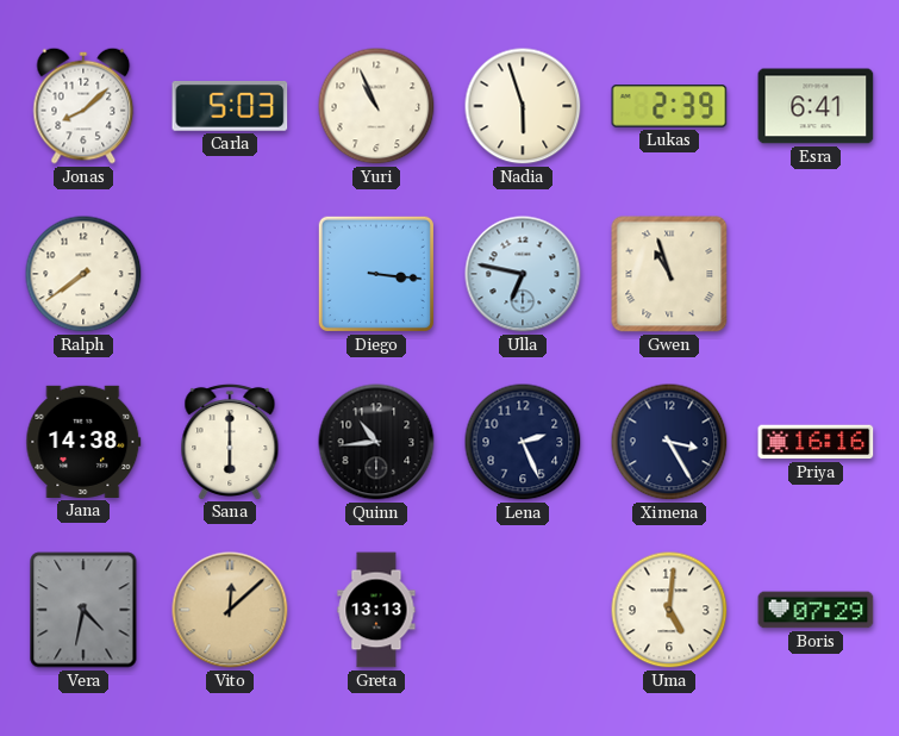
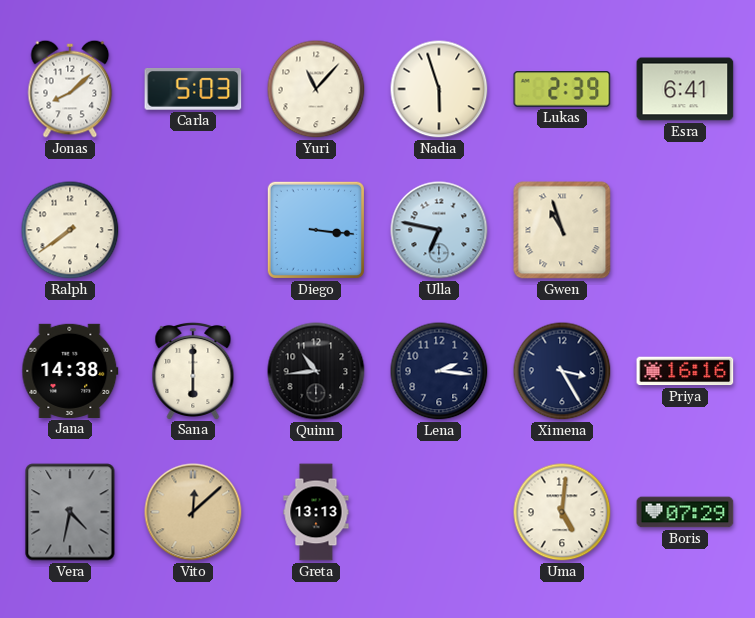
Yuri: 10:56 -> 11:07
Lena: 2:26 -> 2:16
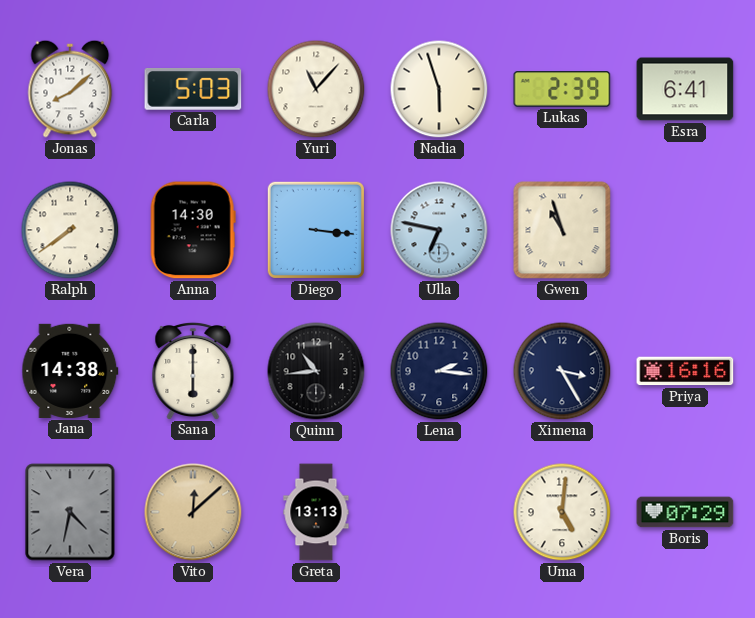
Anna: none -> 14:30
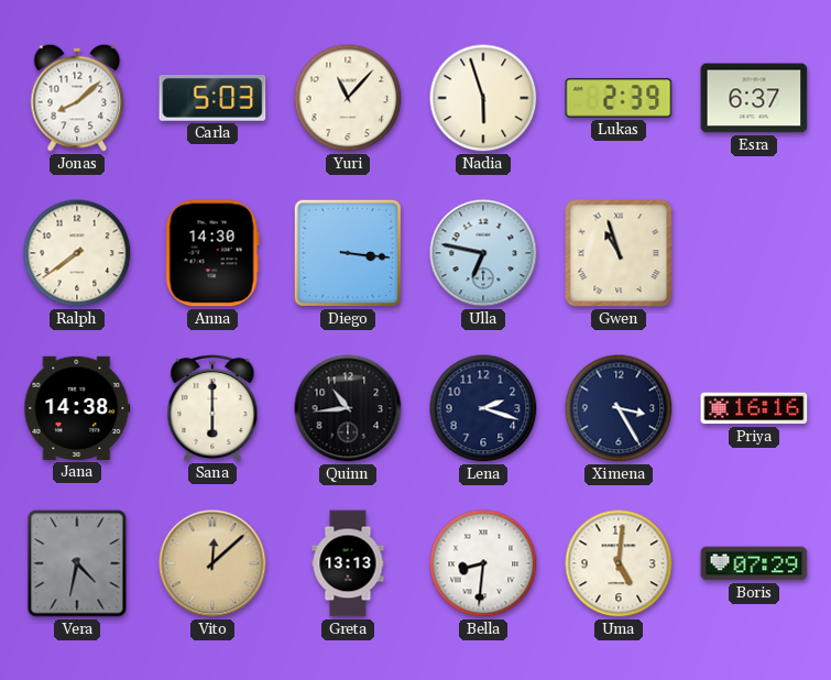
Esra: 6:41 -> 6:37
Lena: 2:16 -> 2:18
Bella: none -> 8:31
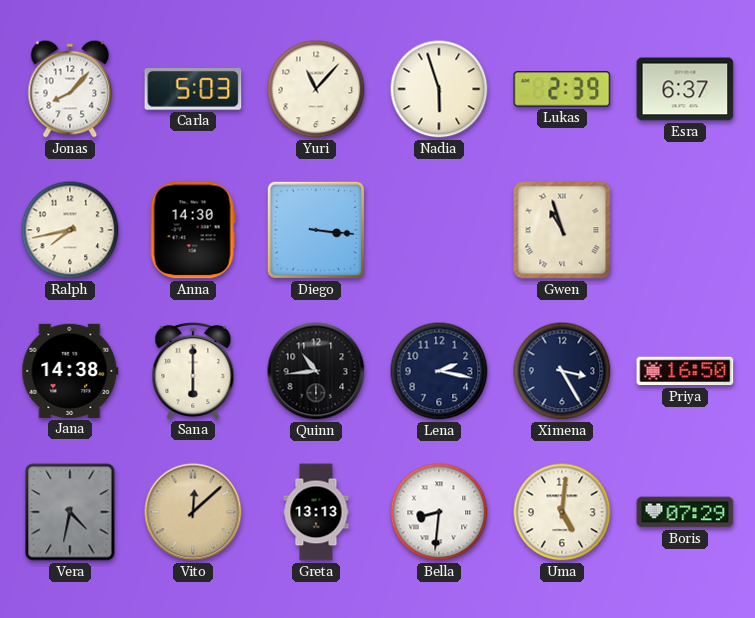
Jonas: 8:08 -> 8:07
Ralph: 7:39 -> 7:43
Ulla: 6:47 -> none
Lena: 2:18 -> 2:17
Priya: 16:16 -> 16:50
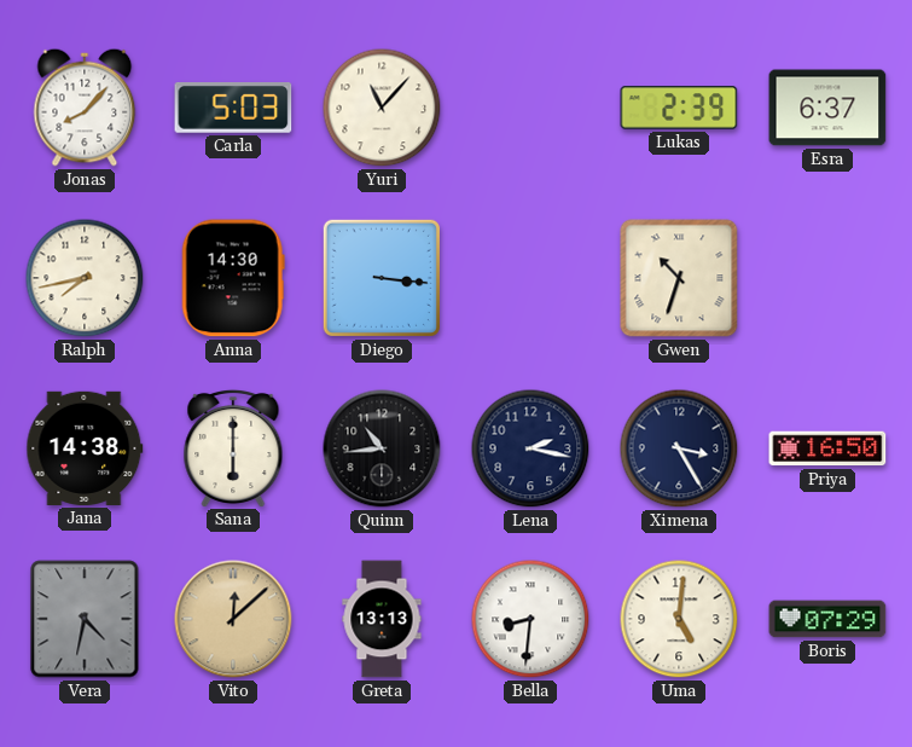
Nadia: 5:57 -> none
Gwen: 10:57 -> 10:33
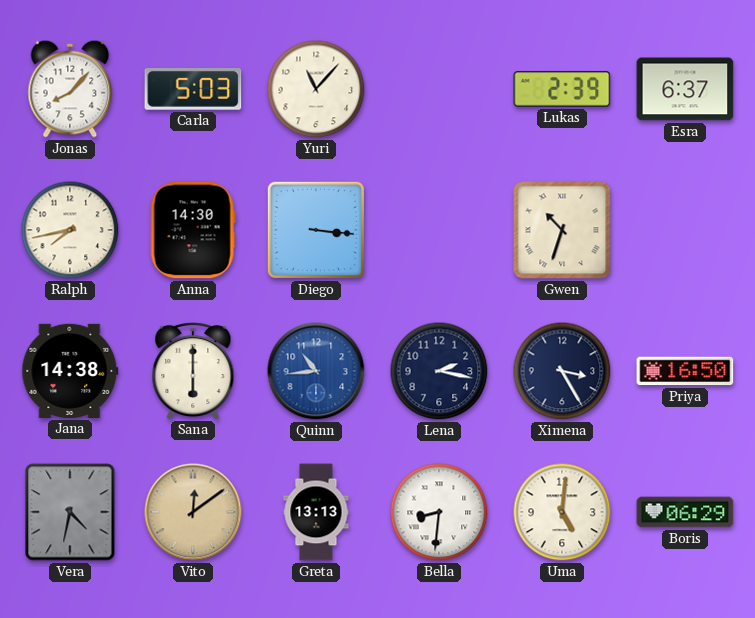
Quinn dial: black -> blue
Vito: 12:08 -> 12:09
Boris: 07:29 -> 06:29
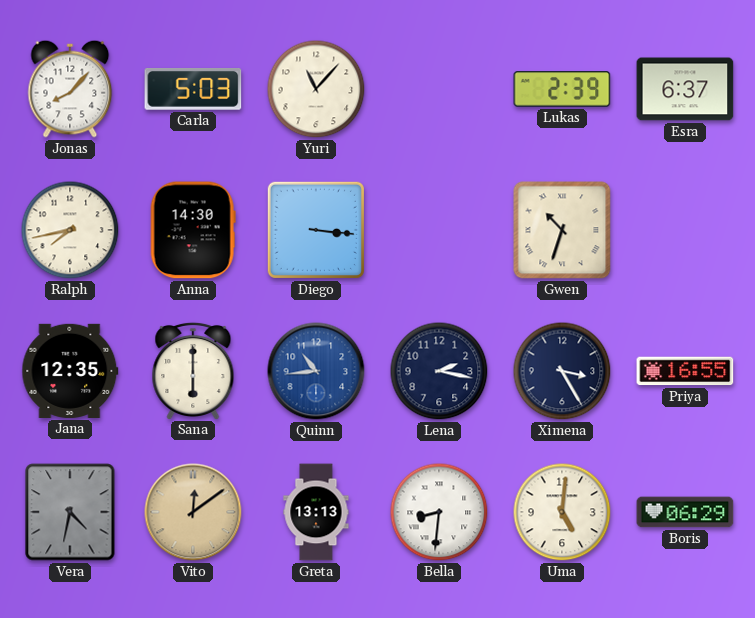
Jana: 14:38 -> 12:35
Priya: 16:50 -> 16:55
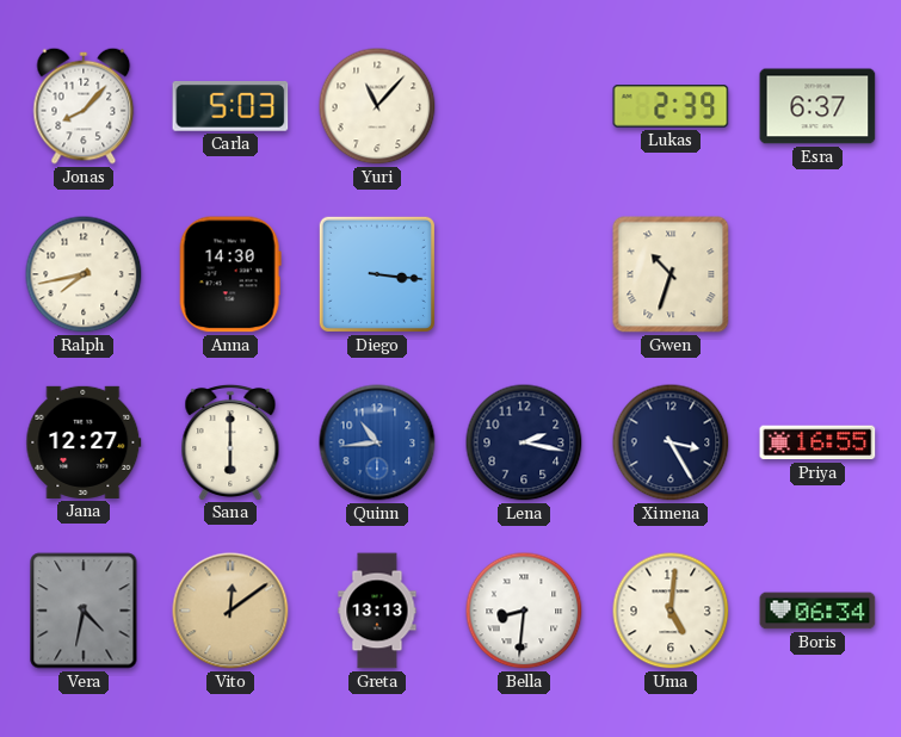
Jana: 12:35 -> 12:27
Boris: 06:29 -> 06:34
